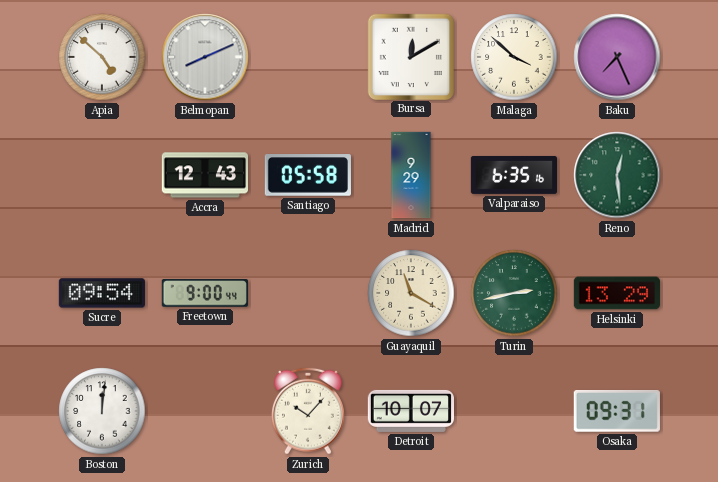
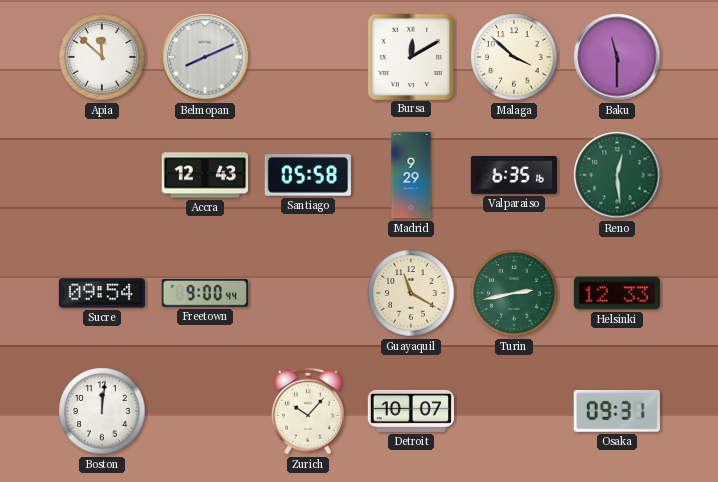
Apia: 4:52 -> 11:52
Baku: 7:26 -> 11:30
Helsinki: 13:29 -> 12:33
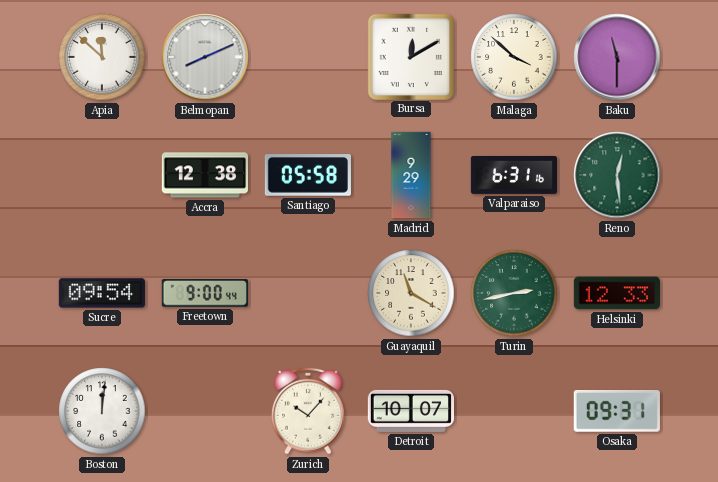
Accra: 12:43 -> 12:38
Valparaiso: 6:35 -> 6:31
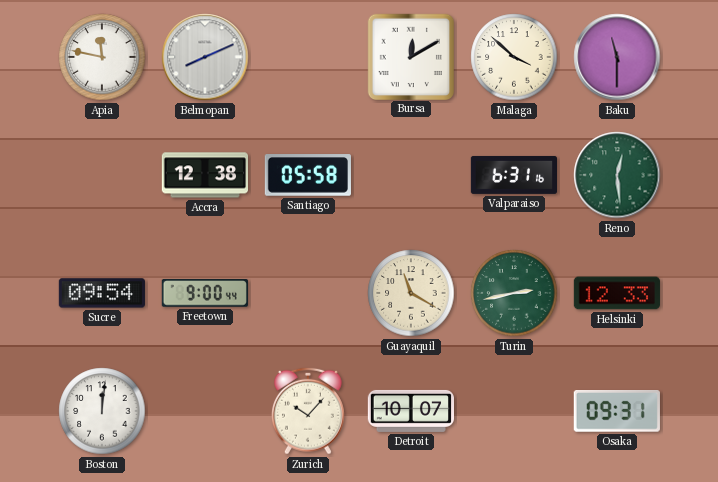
Apia: 11:52 -> 11:47
Madrid: 9:29 -> none
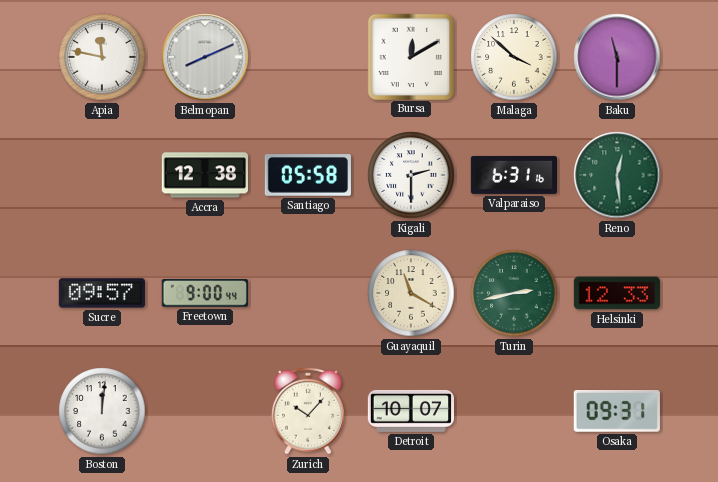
Kigali: none -> 2:30
Sucre: 09:54 -> 09:57
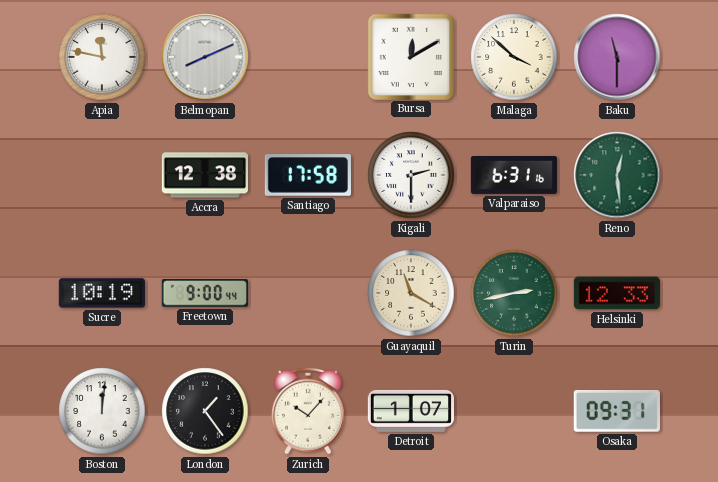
Santiago: 05:58 -> 17:58
Sucre: 09:57 -> 10:19
London: none -> 1:24
Detroit: 10:07 -> 1:07
